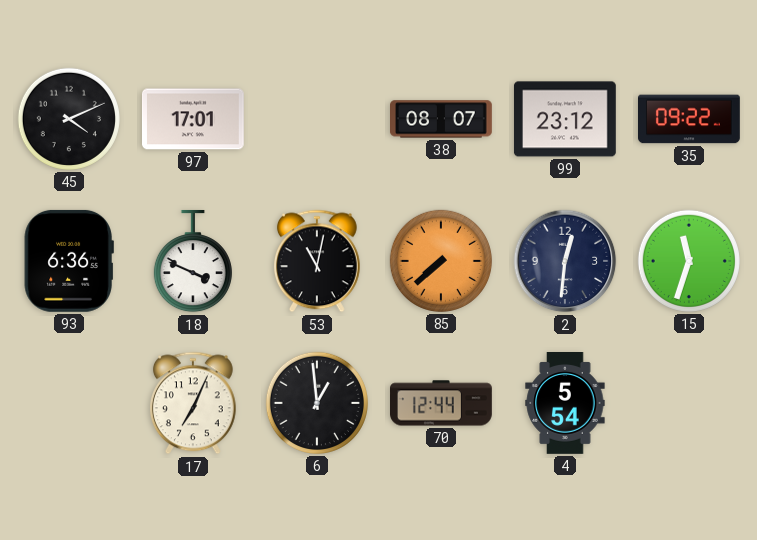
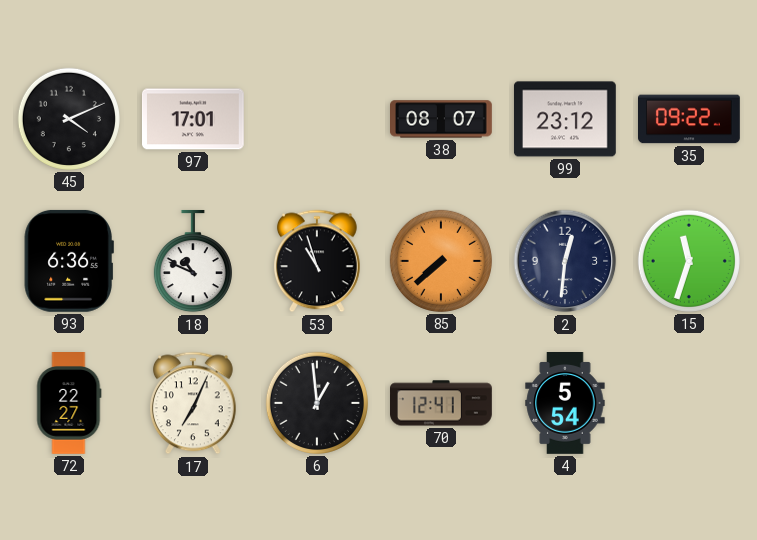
18: 3:49 -> 10:49
53: 11:02 -> 10:57
72: none -> 22:27
70: 12:44 -> 12:41
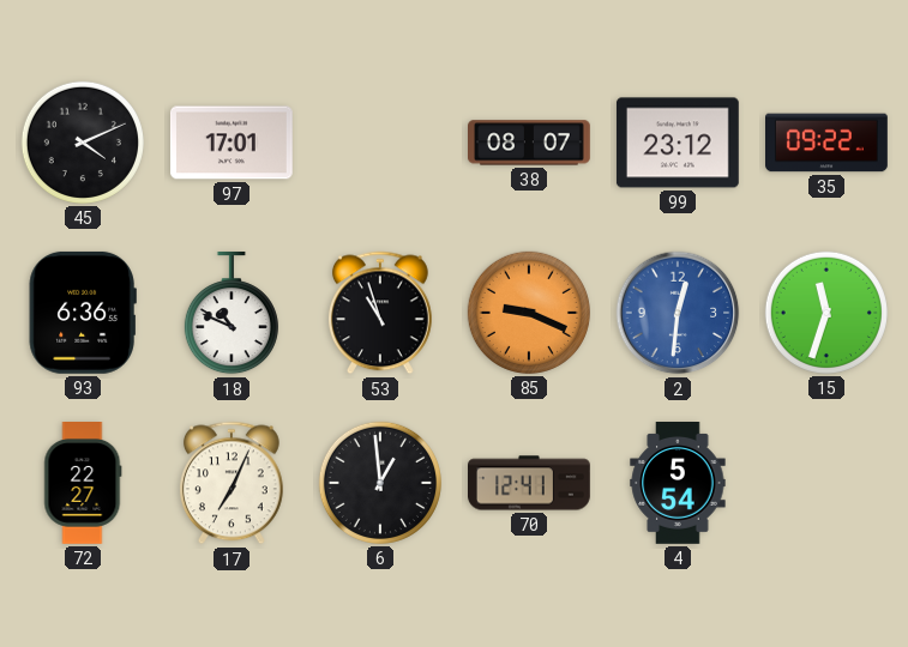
85: 7:38 -> 9:19
2 dial: navy -> blue
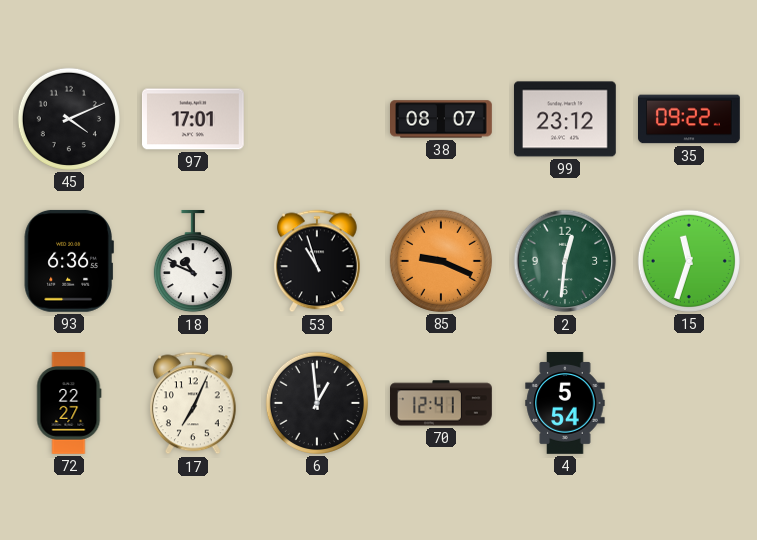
2 dial: blue -> green
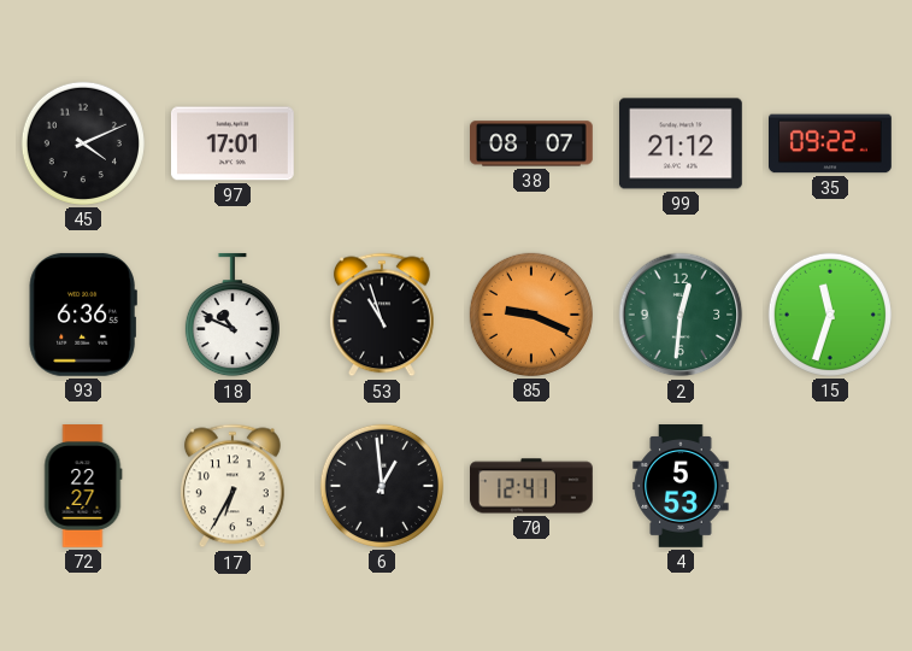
99: 23:12 -> 21:12
17: 7:04 -> 6:35
4: 5:54 -> 5:53
